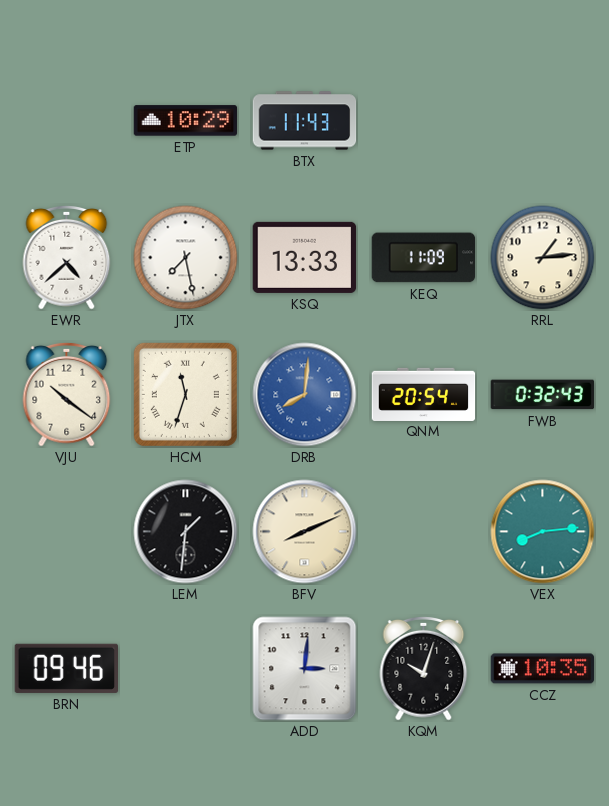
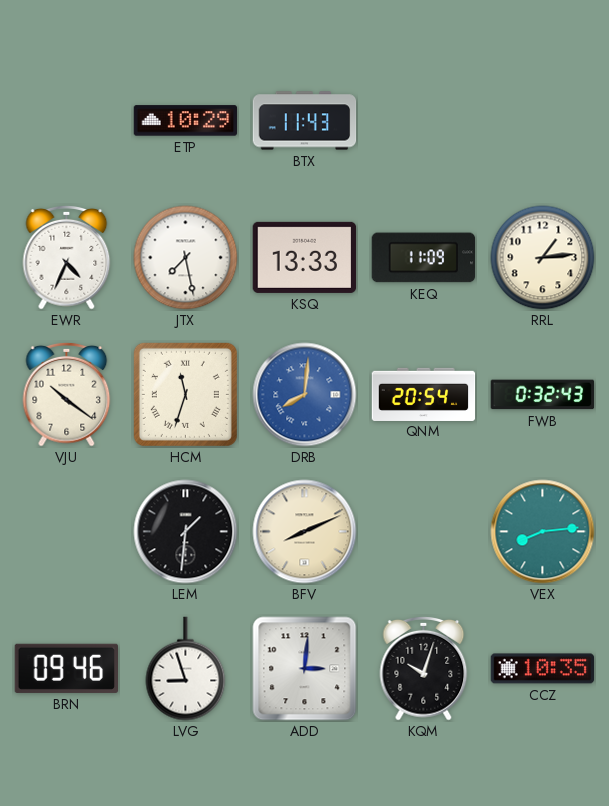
EWR: 4:38 -> 4:34
LVG: none -> 8:57
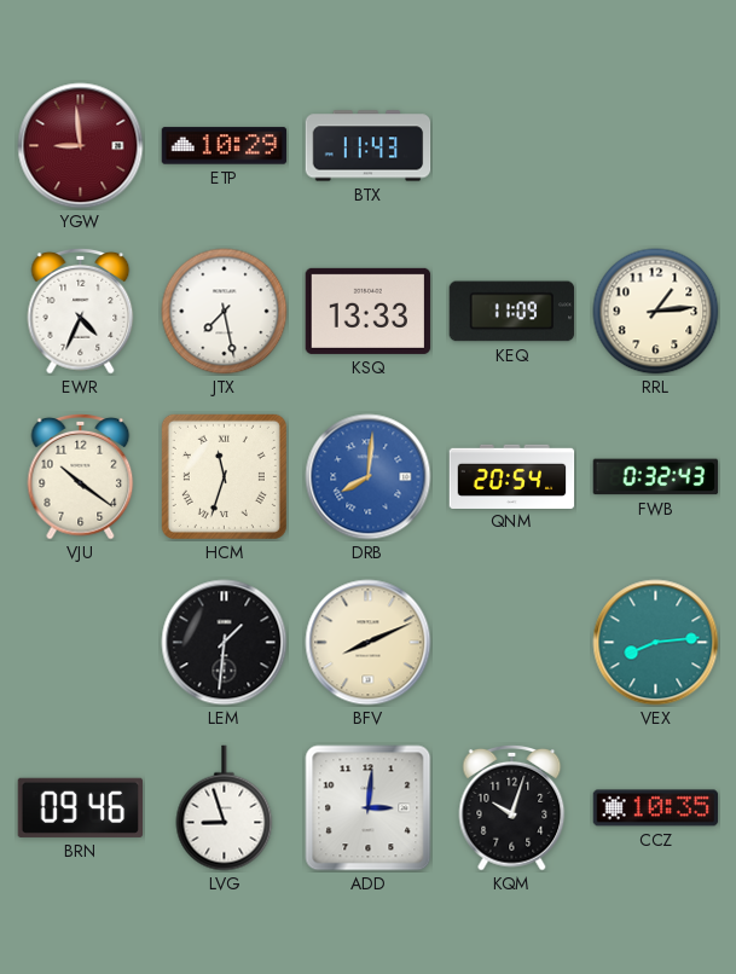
YGW: none -> 8:59
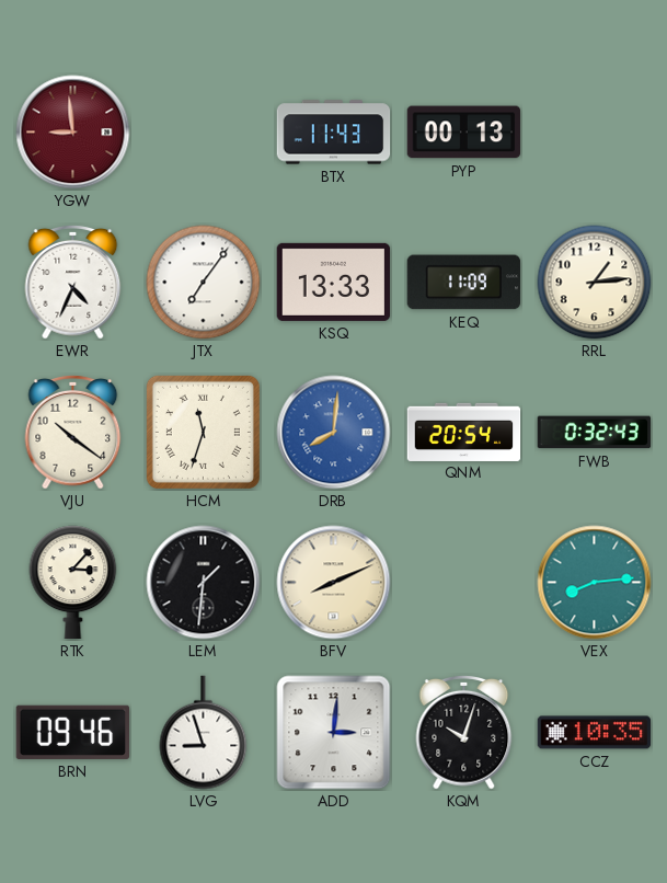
ETP: 10:29 -> none
PYP: none -> 00:13
JTX: 7:28 -> 7:06
RTK: none -> 3:07
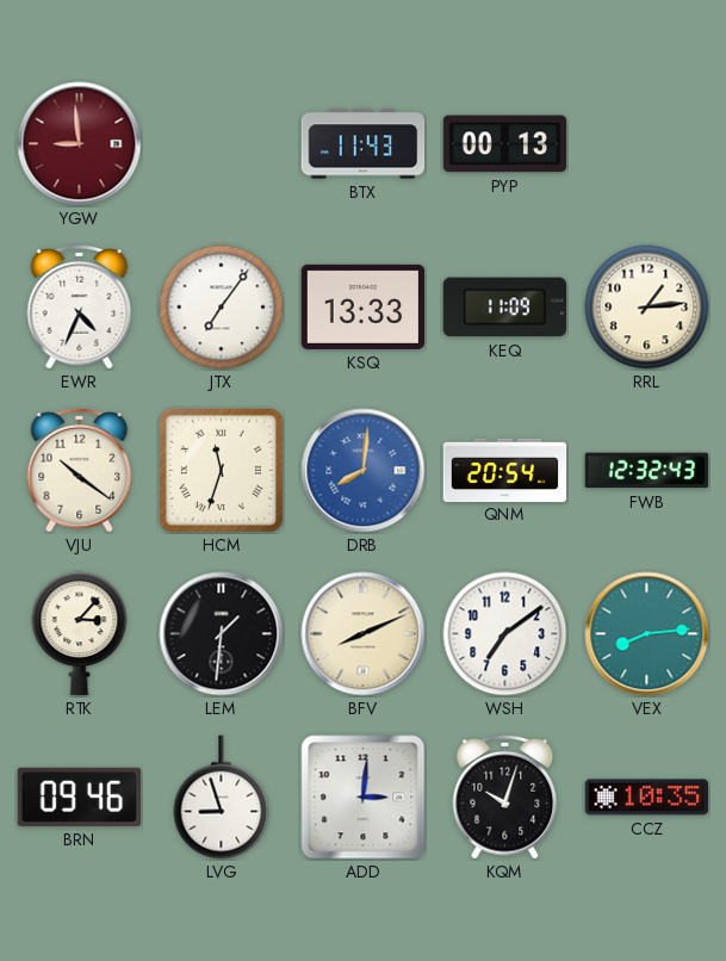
FWB: 0:32 -> 12:32
WSH: none -> 7:09
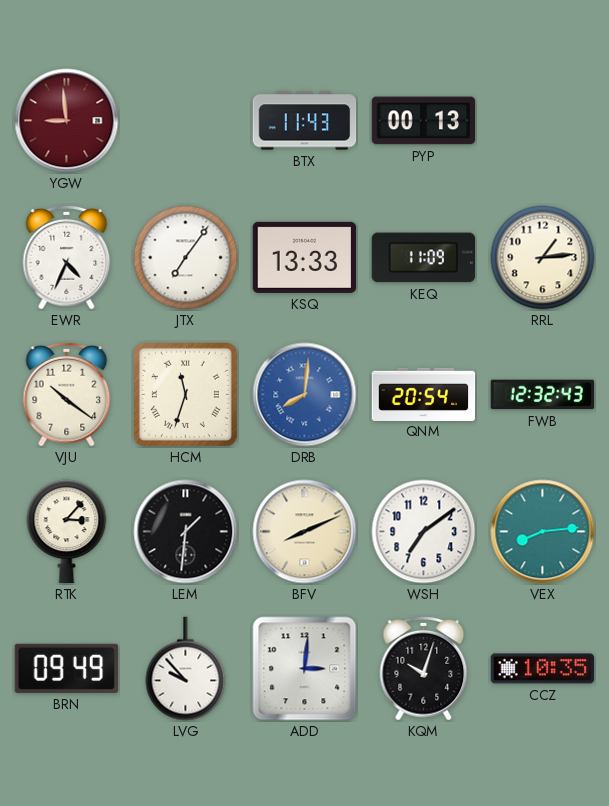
BRN: 09:46 -> 09:49
LVG: 8:57 -> 9:53
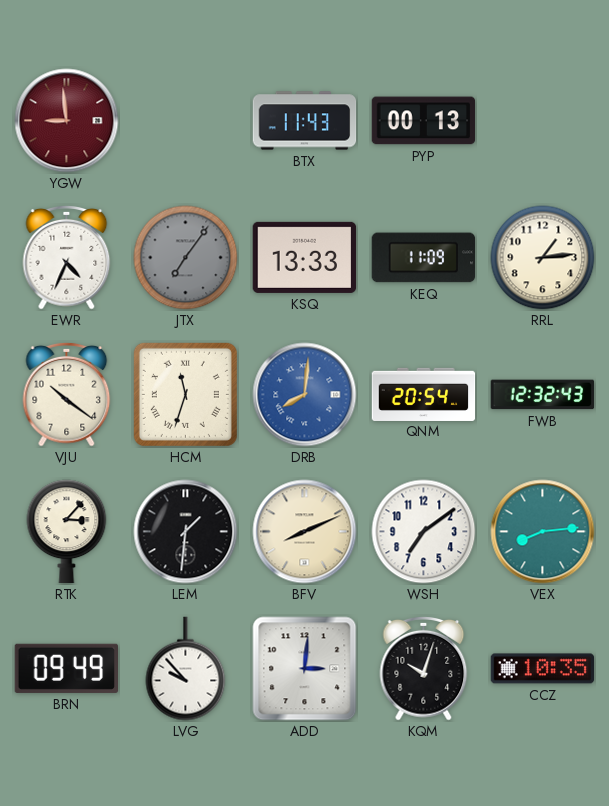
JTX dial: white -> grey
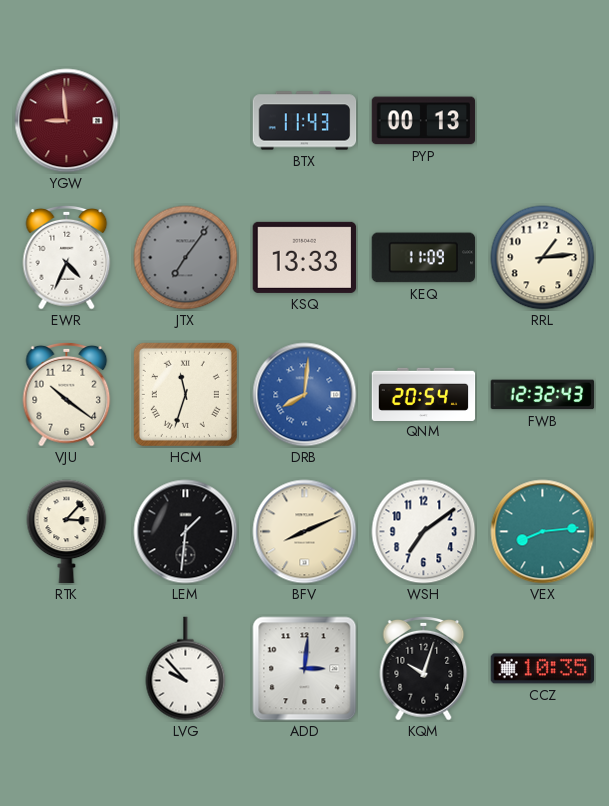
BRN: 09:49 -> none
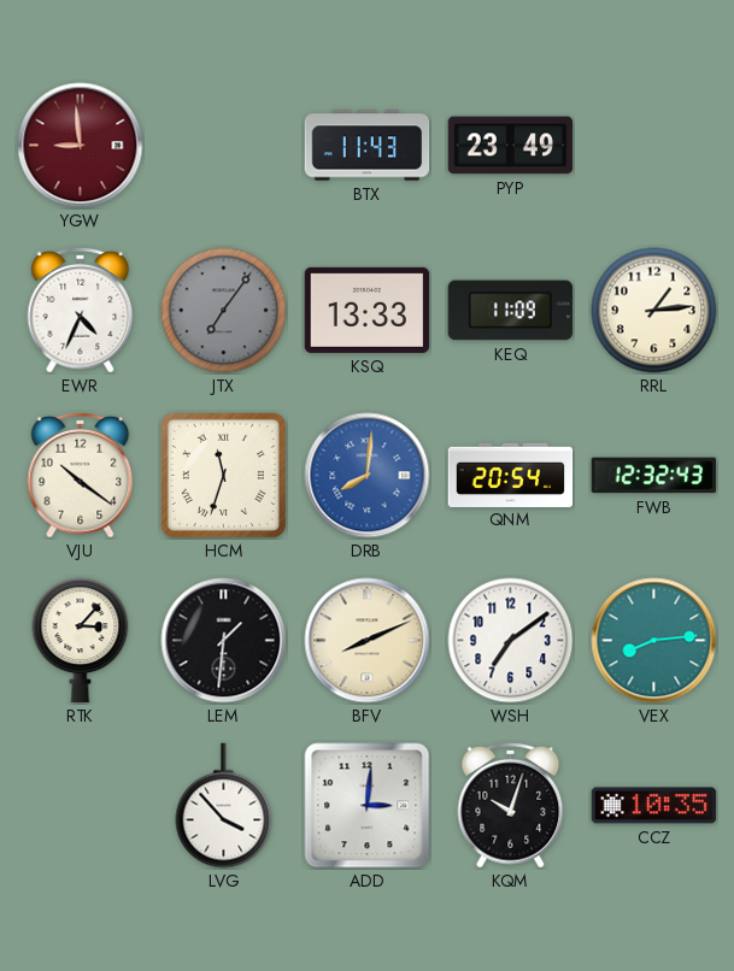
PYP: 00:13 -> 23:49
LVG: 9:53 -> 3:53
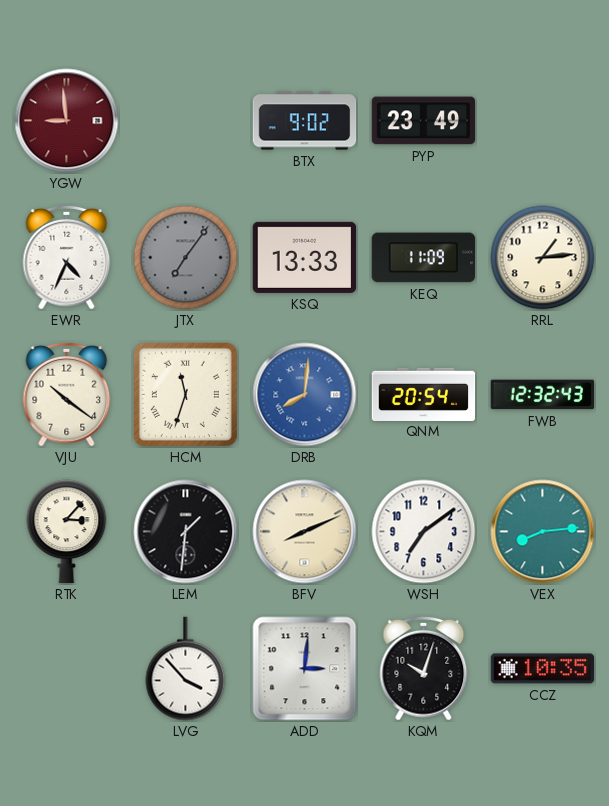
BTX: 11:43 -> 9:02
